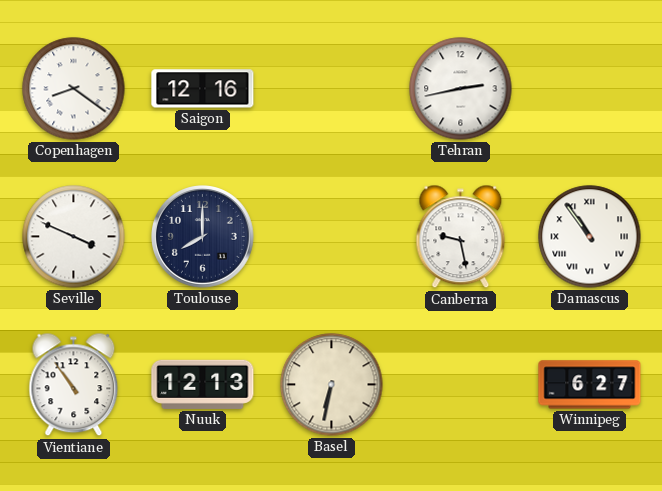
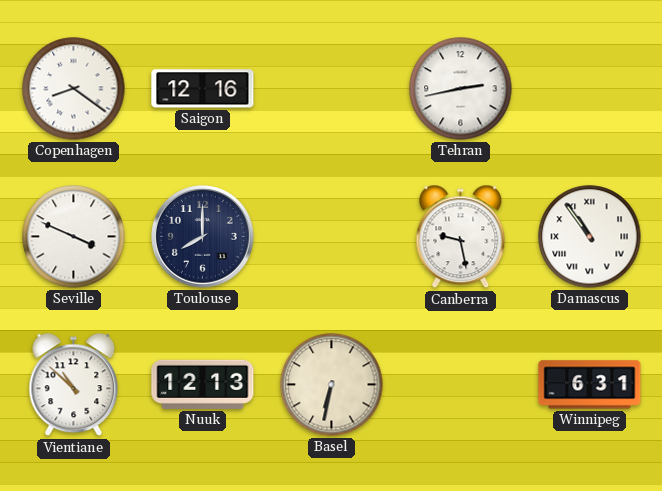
Vientiane: 10:54 -> 10:52
Winnipeg: 6:27 -> 6:31
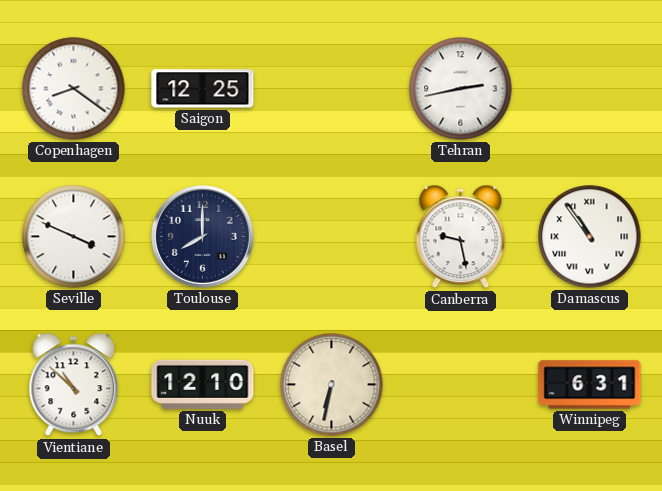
Saigon: 12:16 -> 12:25
Nuuk: 12:13 -> 12:10
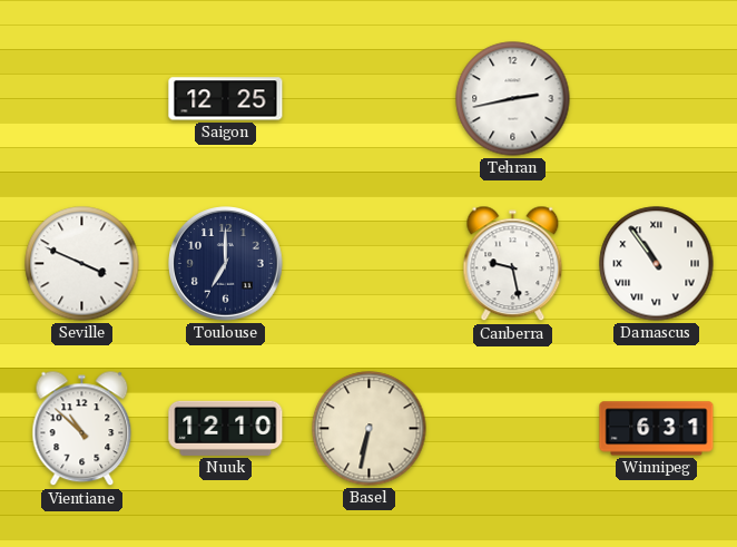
Copenhagen: 8:21 -> none
Toulouse: 8:00 -> 7:00
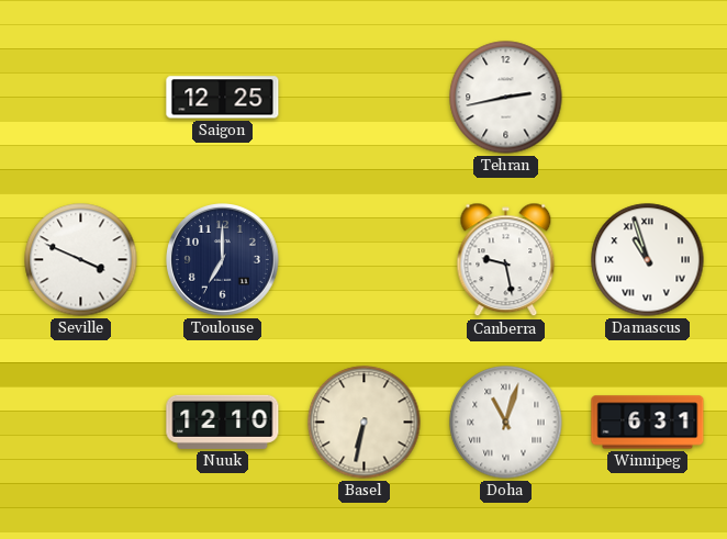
Damascus: 10:54 -> 10:57
Vientiane: 10:52 -> none
Doha: none -> 11:03
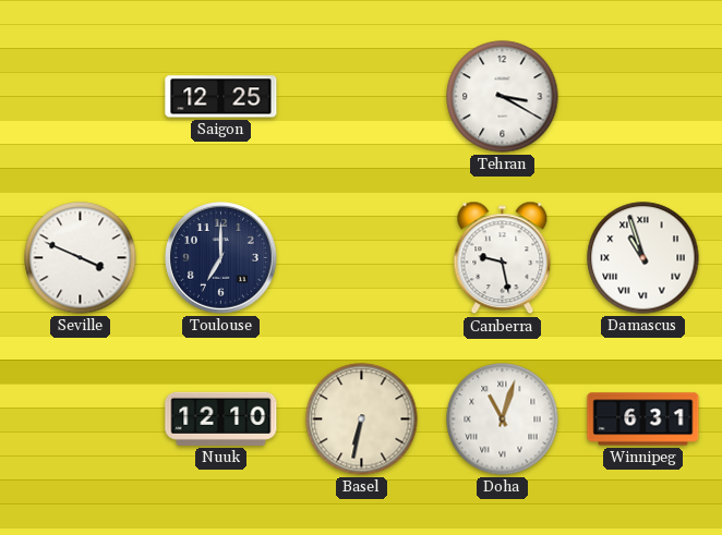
Tehran: 2:43 -> 3:20
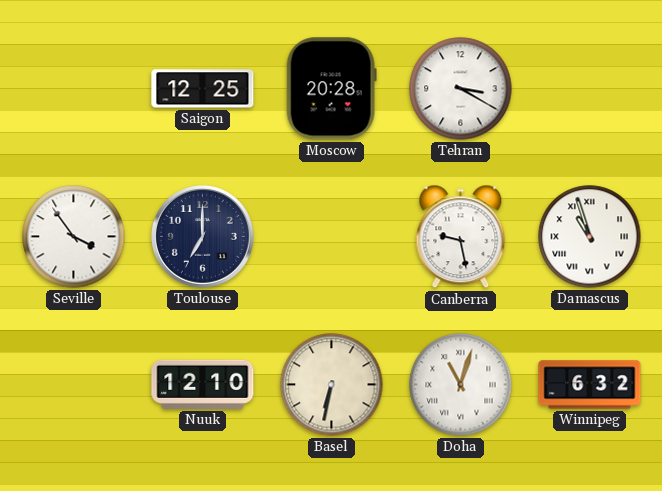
Moscow: none -> 20:28
Seville: 3:49 -> 3:54
Winnipeg: 6:31 -> 6:32
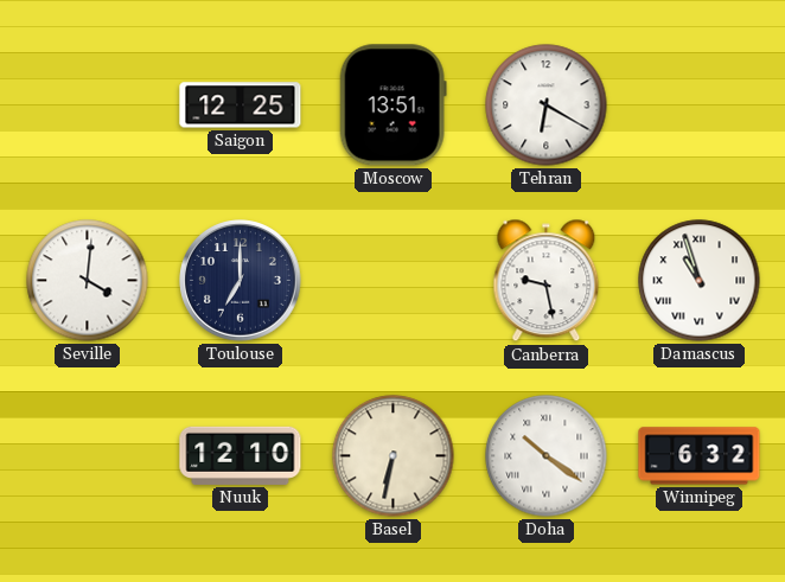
Moscow: 20:28 -> 13:51
Tehran: 3:20 -> 6:20
Seville: 3:54 -> 4:01
Doha: 11:03 -> 10:21
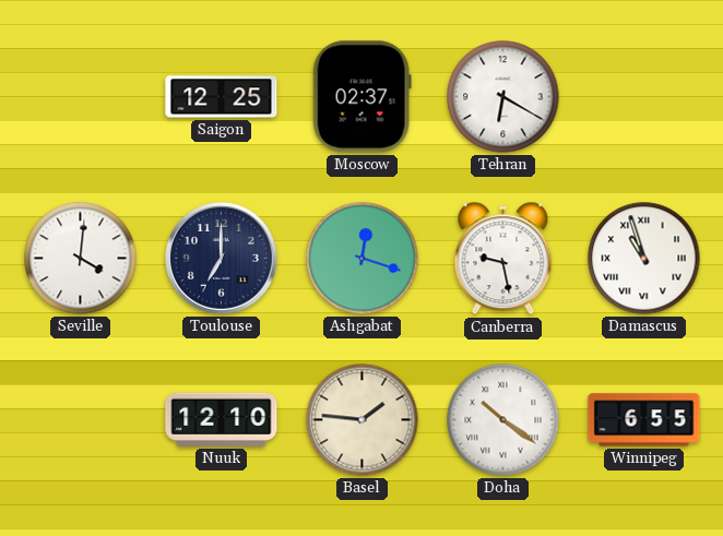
Moscow: 13:51 -> 02:37
Ashgabat: none -> 12:18
Basel: 6:32 -> 1:46
Winnipeg: 6:32 -> 6:55
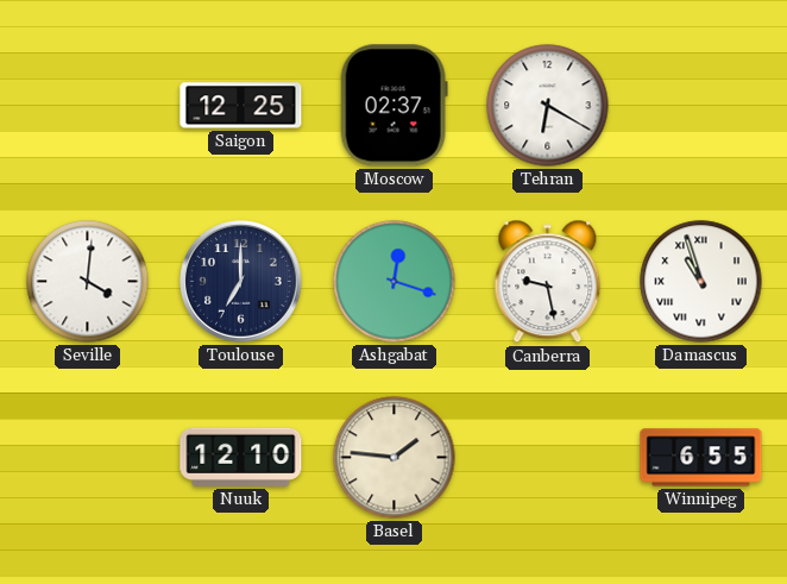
Doha: 10:21 -> none
